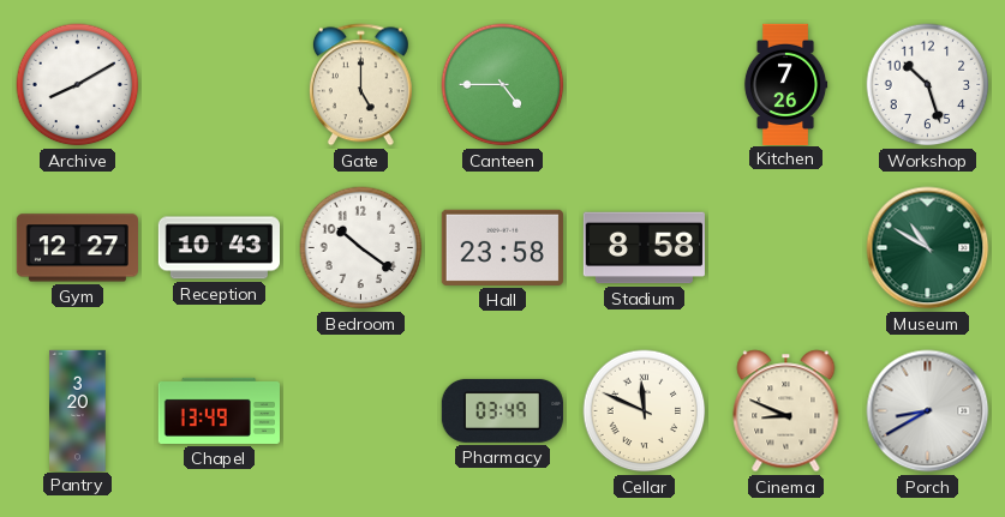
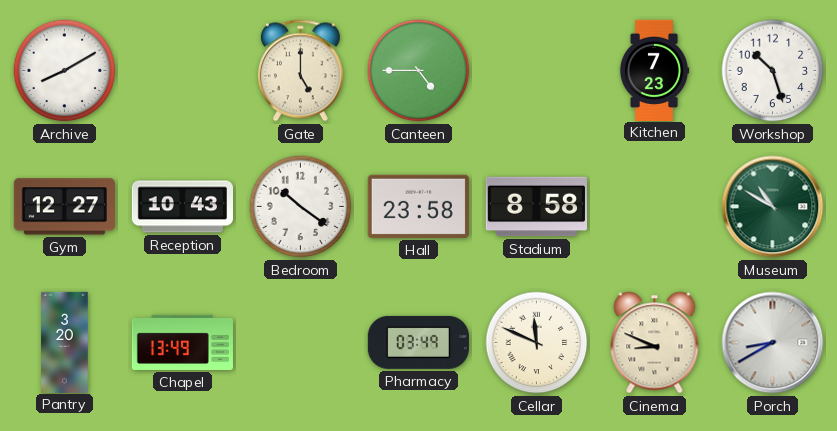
Kitchen: 7:26 -> 7:23
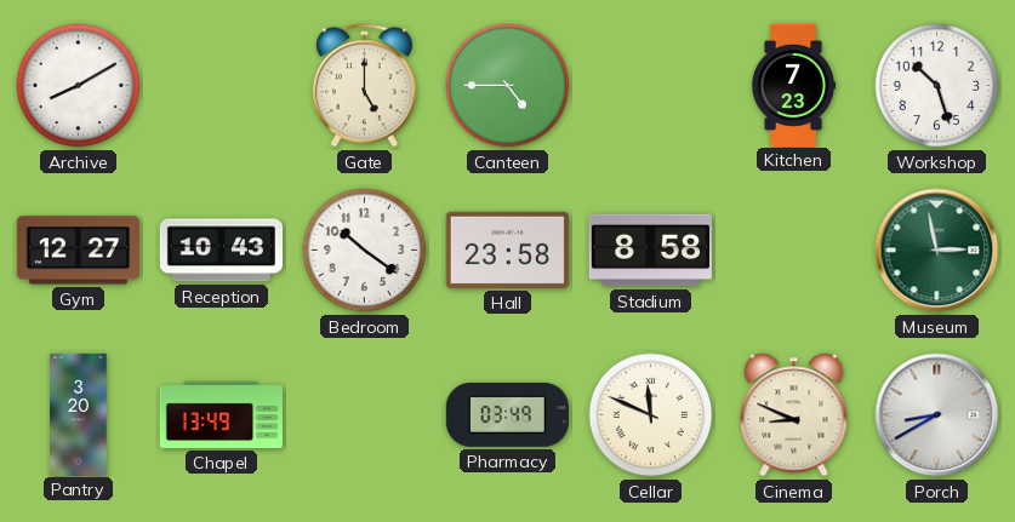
Museum: 10:50 -> 2:58
